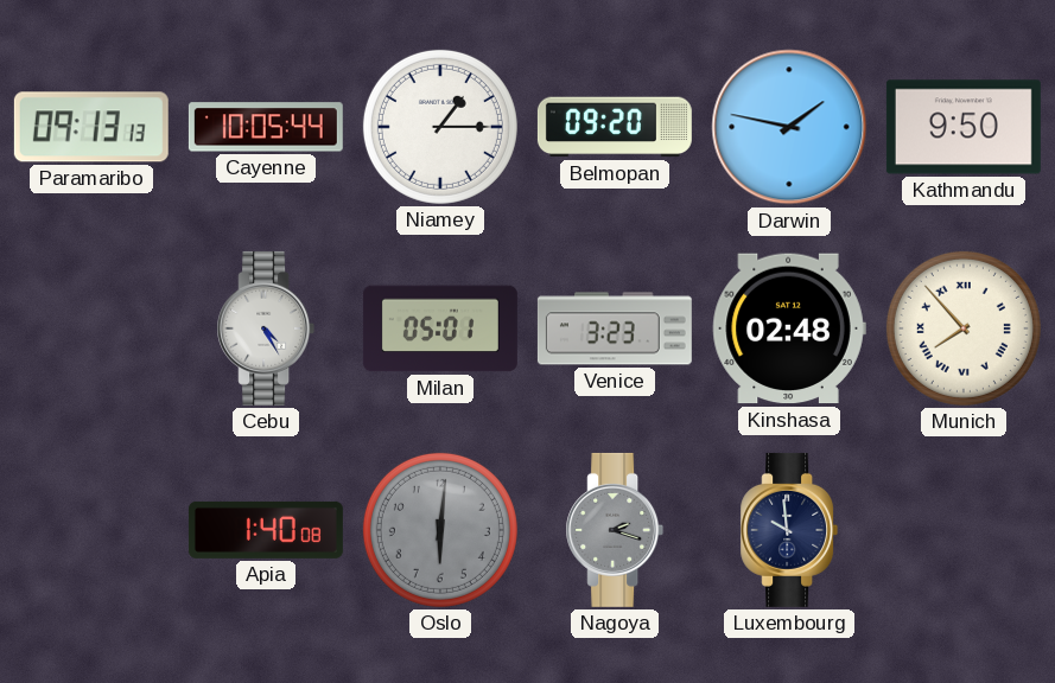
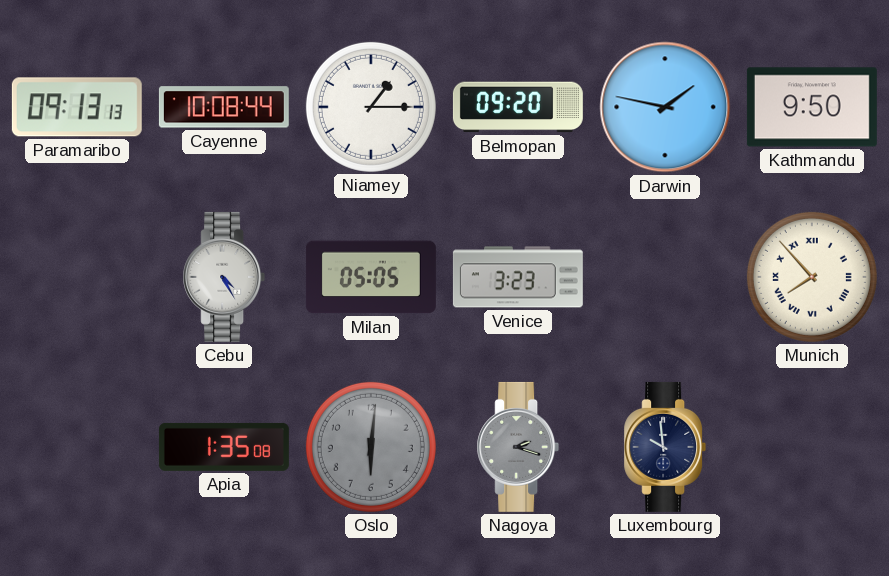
Cayenne: 10:05 -> 10:08
Milan: 05:01 -> 05:05
Kinshasa: 02:48 -> none
Apia: 1:40 -> 1:35
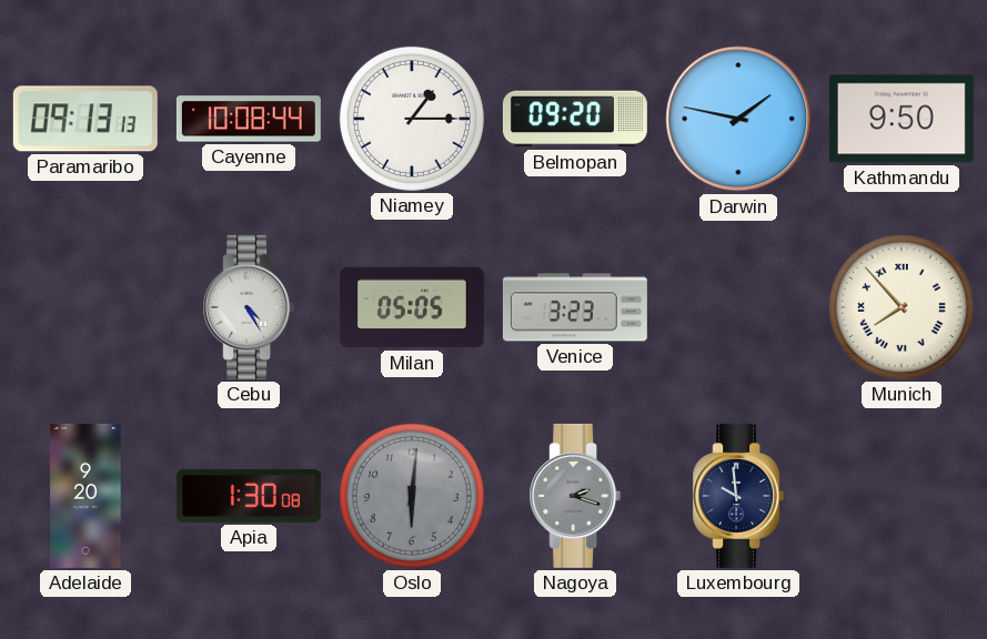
Adelaide: none -> 9:20
Apia: 1:35 -> 1:30
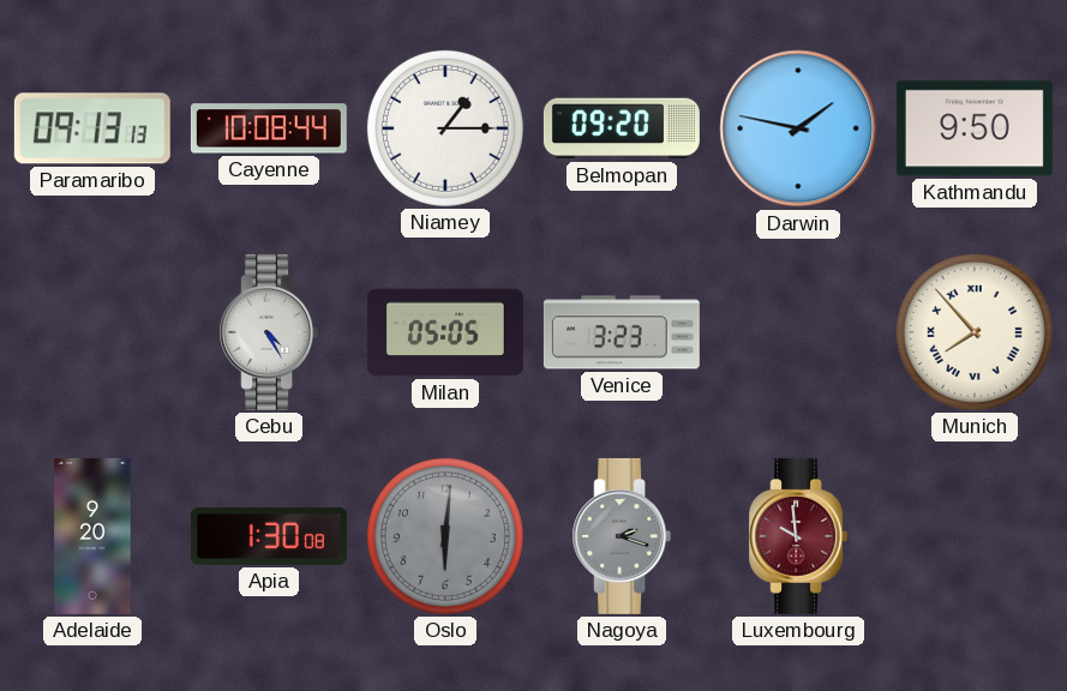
Luxembourg dial: navy -> burgundy
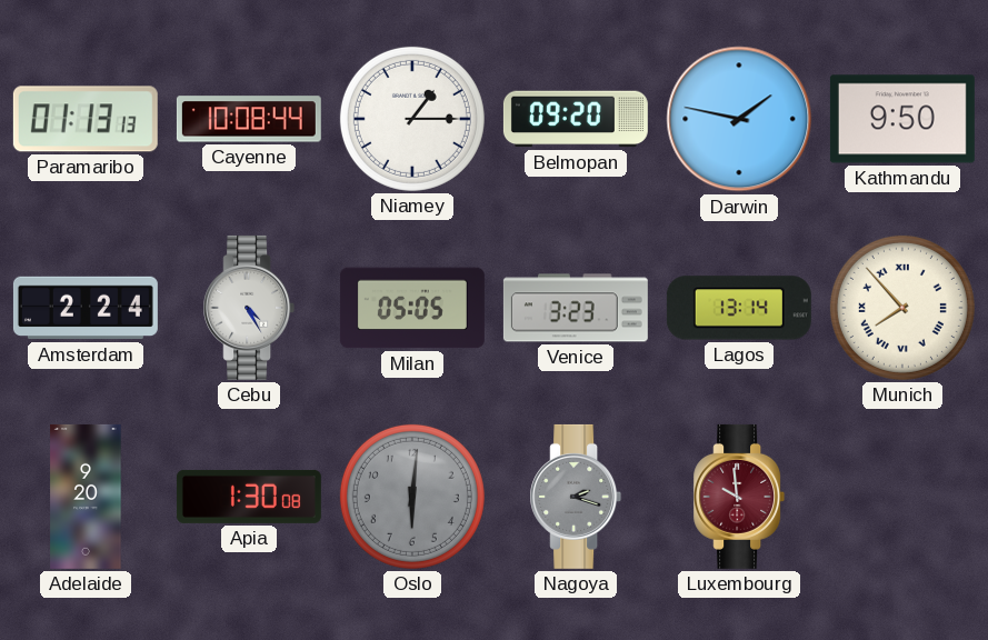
Paramaribo: 09:13 -> 01:13
Amsterdam: none -> 2:24
Lagos: none -> 13:14
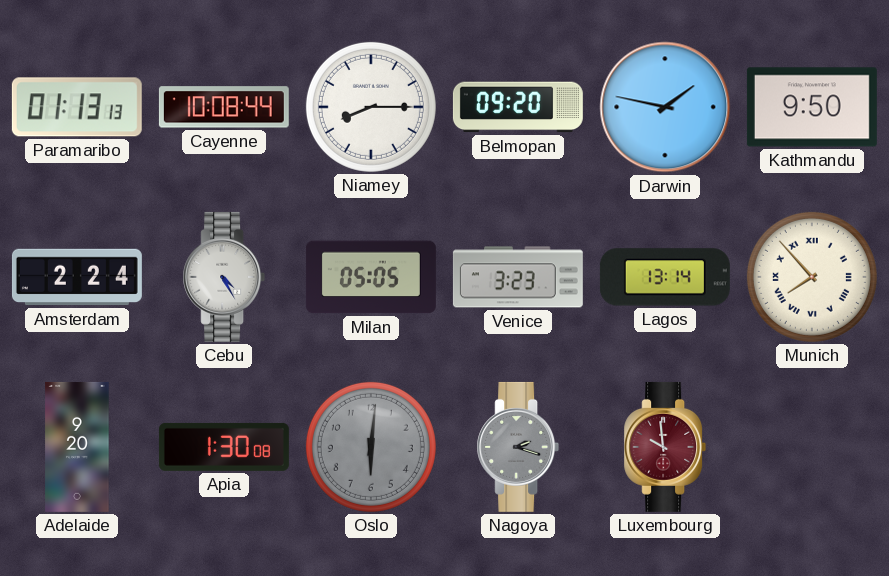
Niamey: 1:15 -> 8:15
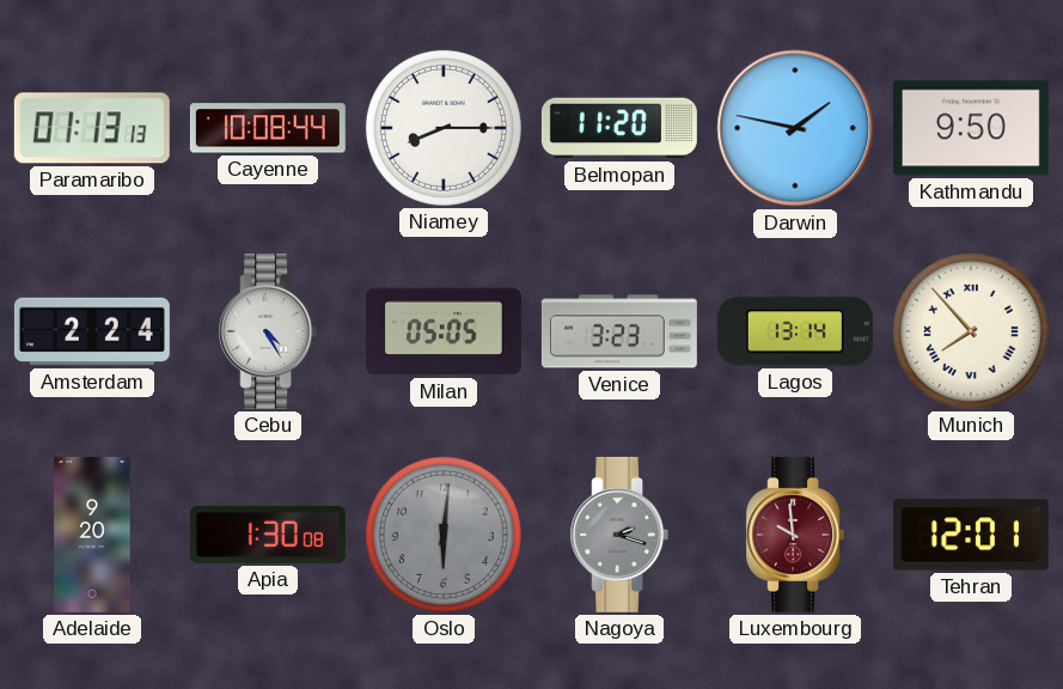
Belmopan: 09:20 -> 11:20
Tehran: none -> 12:01
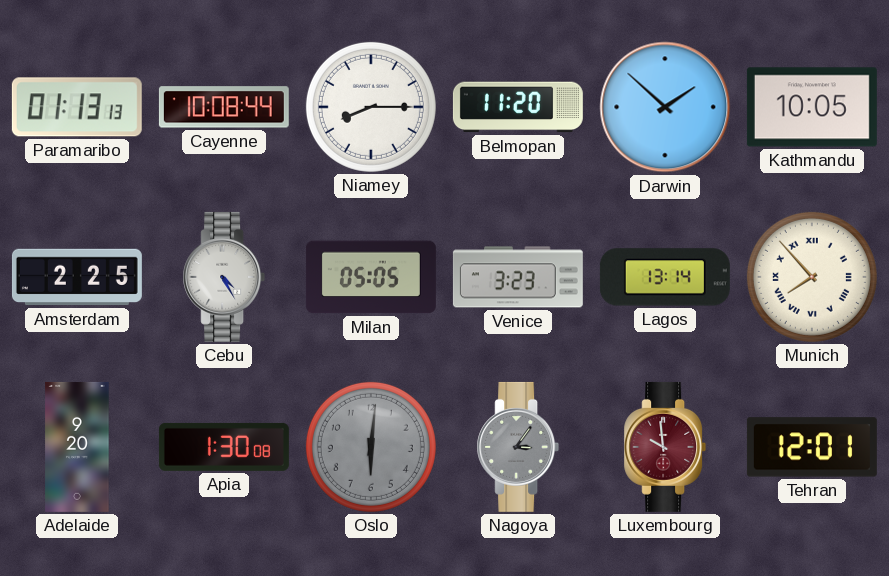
Darwin: 1:47 -> 1:52
Kathmandu: 9:50 -> 10:05
Amsterdam: 2:24 -> 2:25
Nagoya: 2:18 -> 3:06
